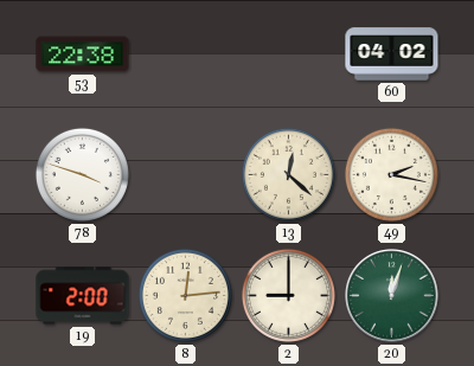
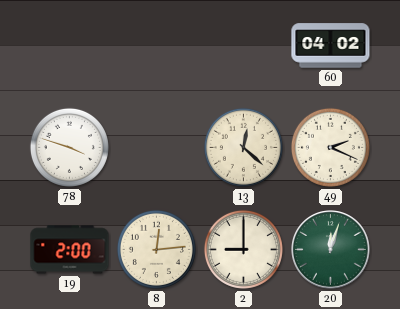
53: 22:38 -> none
49: 2:17 -> 2:19
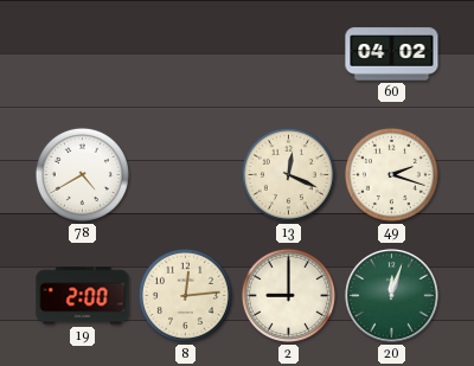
78: 3:48 -> 4:40
13: 12:22 -> 12:19
49: 2:19 -> 2:18
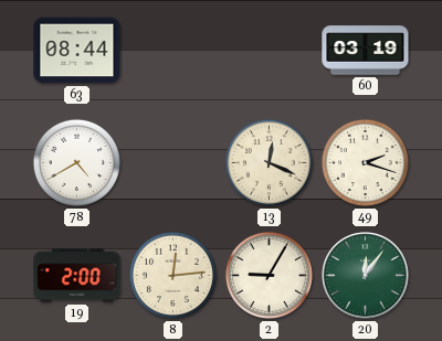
63: none -> 08:44
60: 04:02 -> 03:19
2: 9:00 -> 9:05
20: 12:03 -> 12:06
